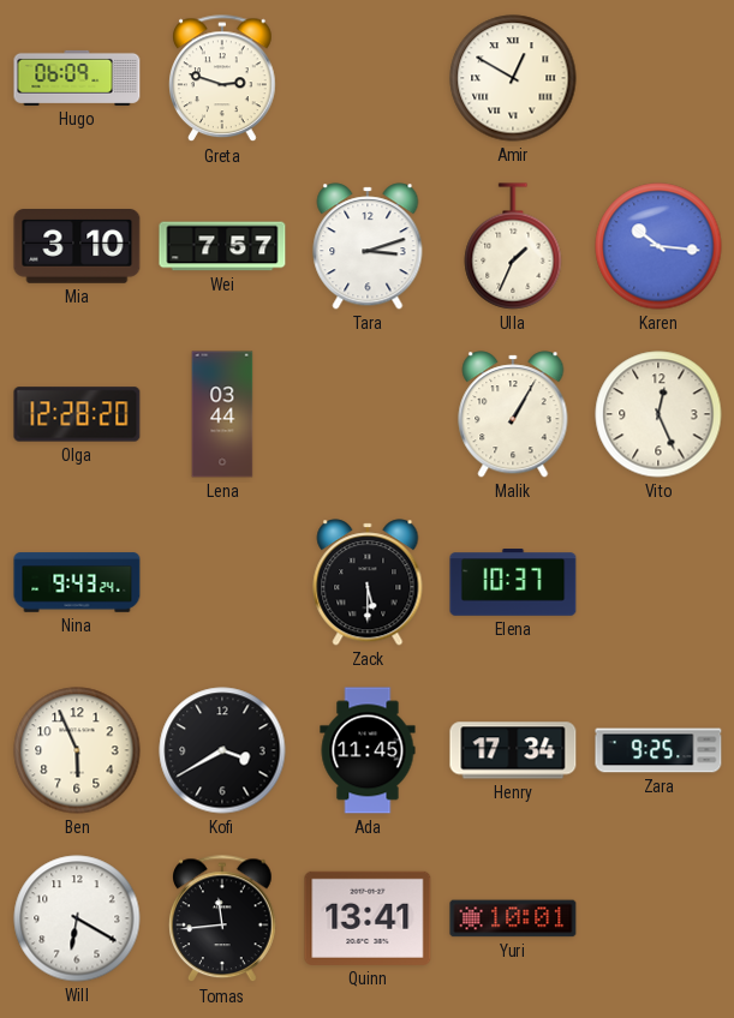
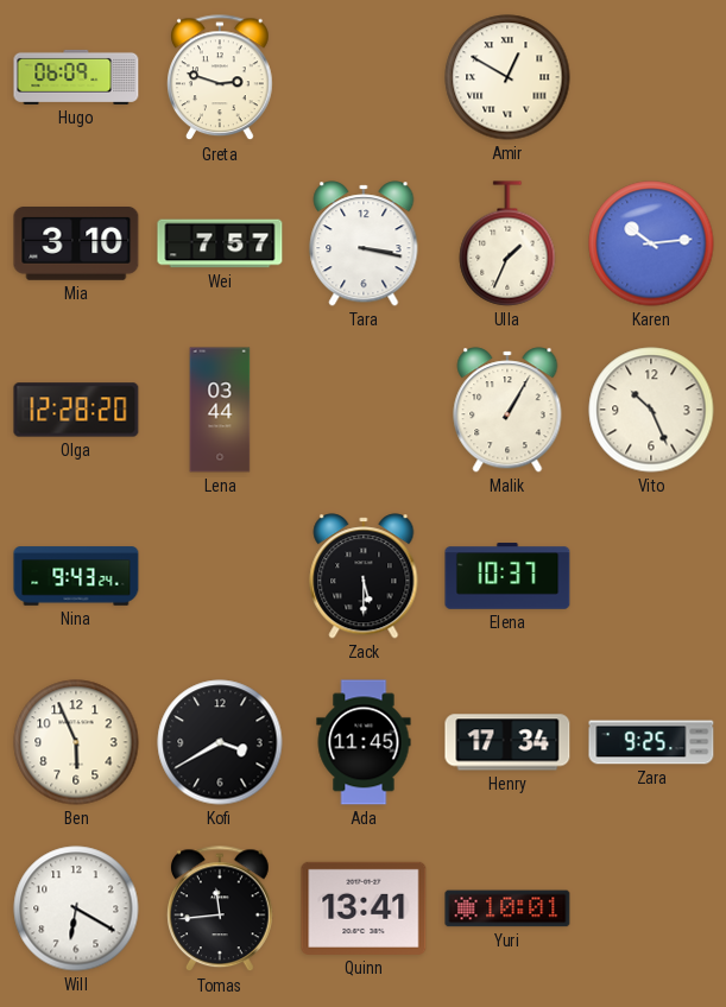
Tara: 3:12 -> 3:17
Karen: 10:16 -> 10:14
Vito: 12:26 -> 10:26
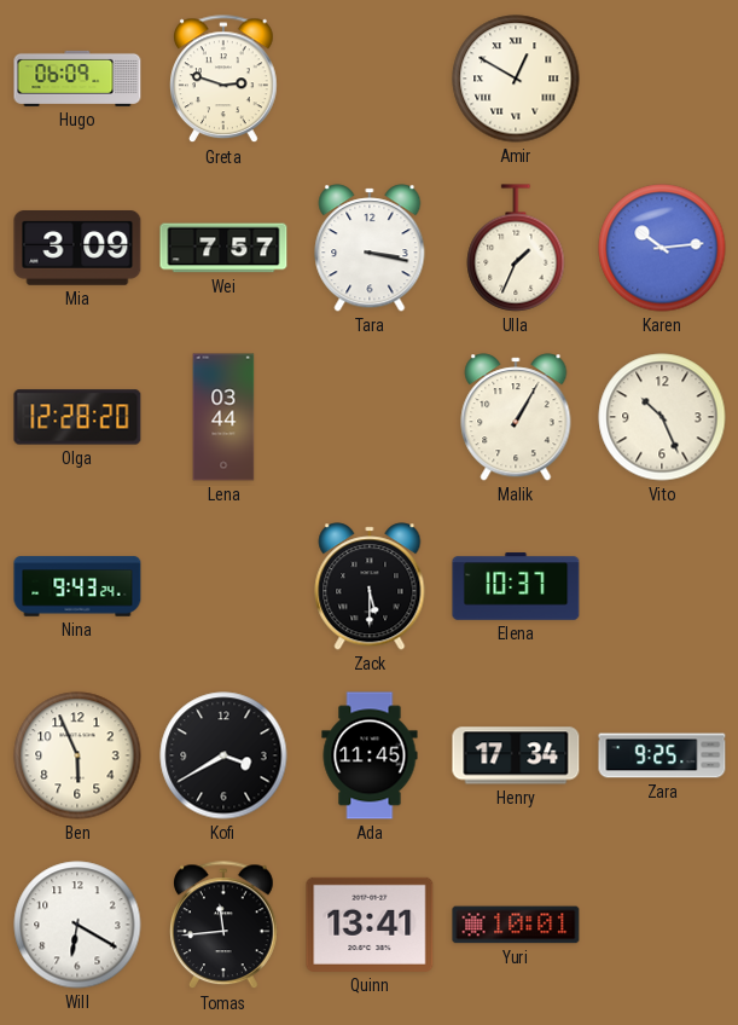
Mia: 3:10 -> 3:09
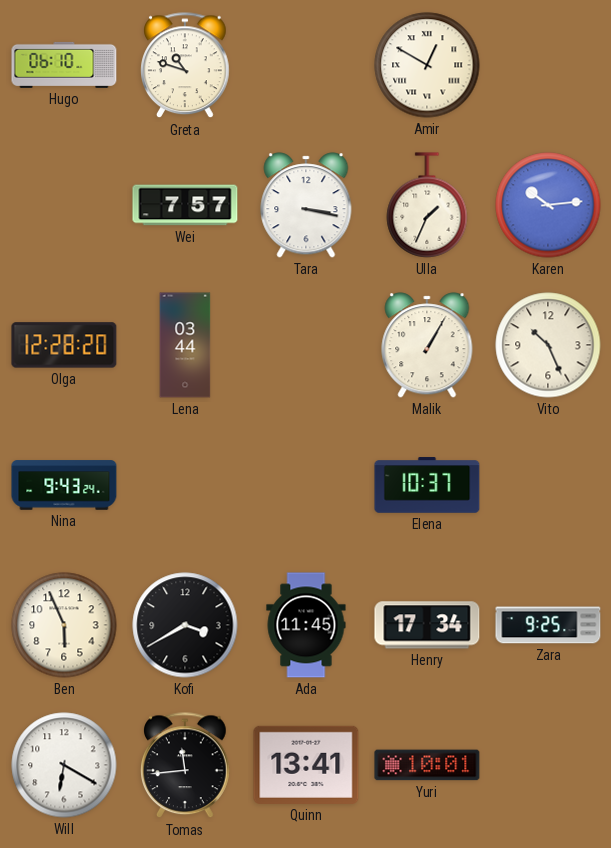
Hugo: 06:09 -> 06:10
Greta: 2:48 -> 10:48
Mia: 3:09 -> none
Zack: 5:30 -> none
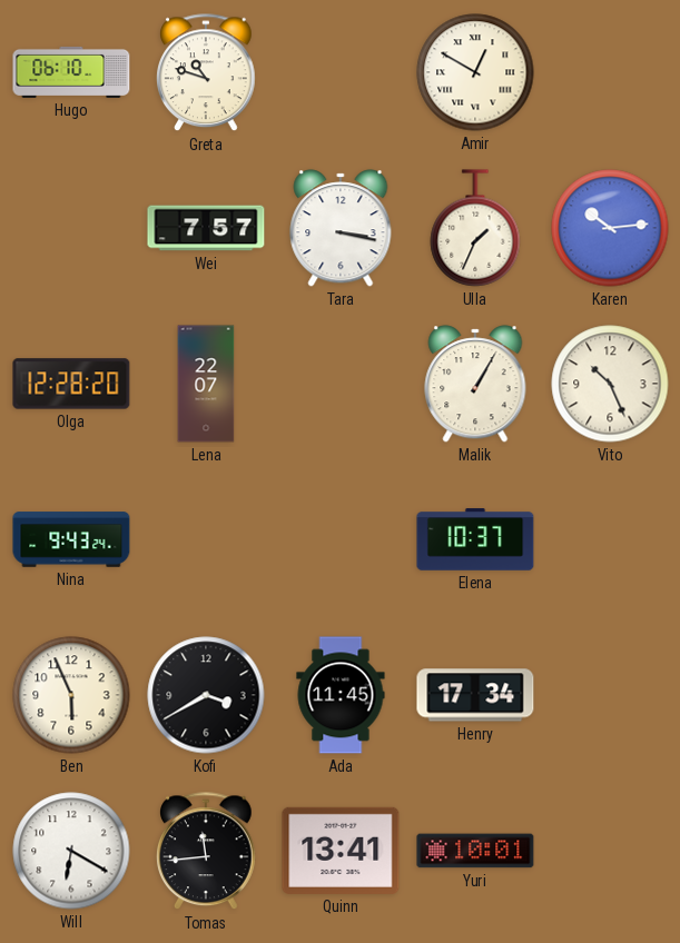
Lena: 03:44 -> 22:07
Zara: 9:25 -> none
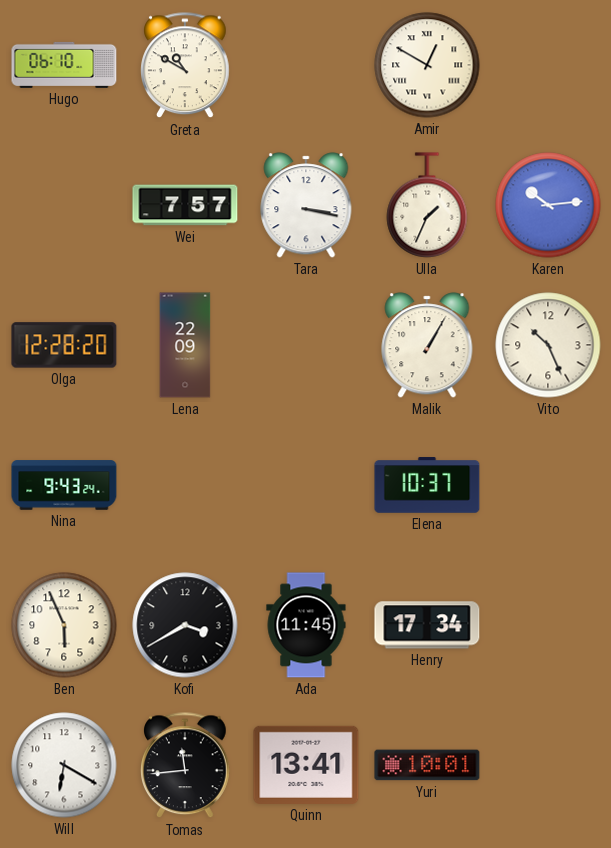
Greta: 10:48 -> 10:50
Lena: 22:07 -> 22:09
